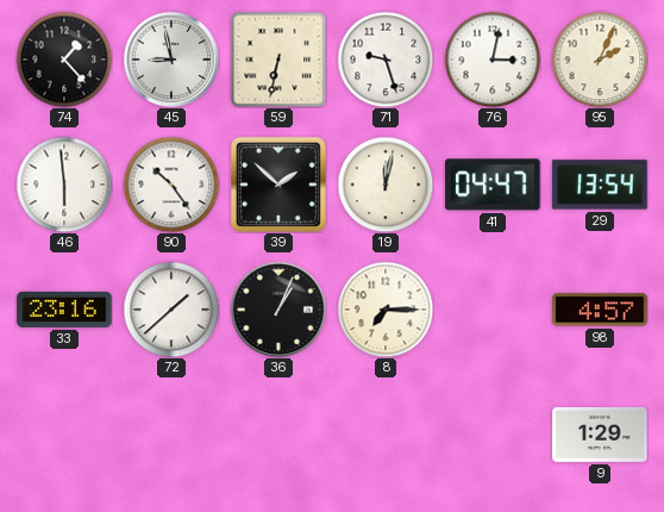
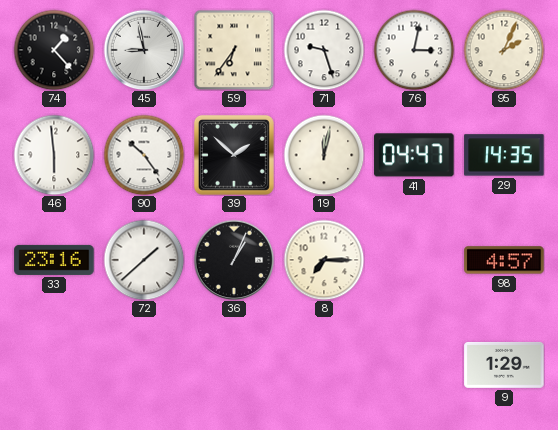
59: 6:32 -> 6:36
29: 13:54 -> 14:35
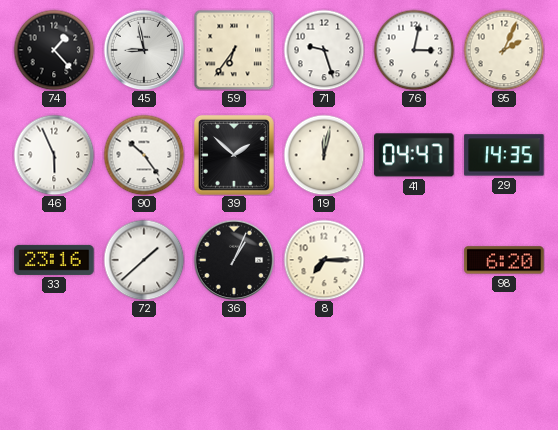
46: 5:59 -> 5:56
98: 4:57 -> 6:20
9: 1:29 -> none
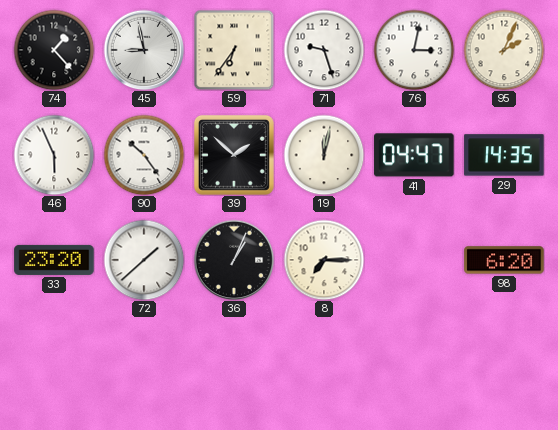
33: 23:16 -> 23:20
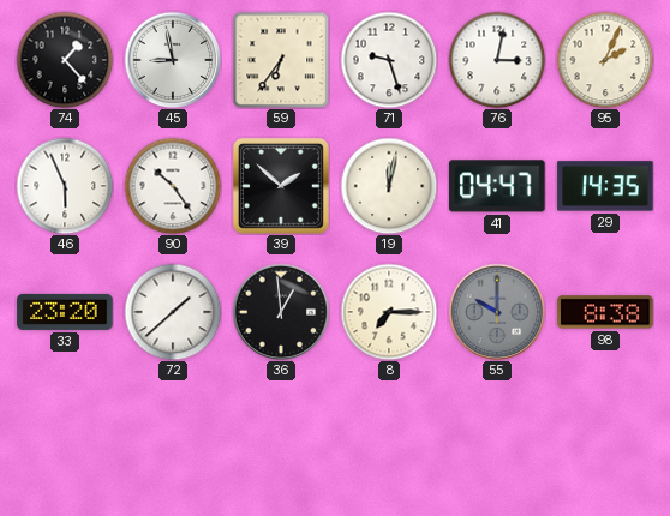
36: 1:04 -> 12:59
55: none -> 10:00
98: 6:20 -> 8:38
